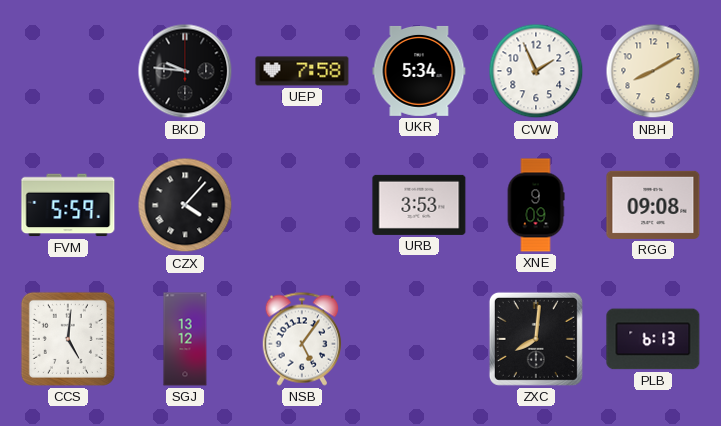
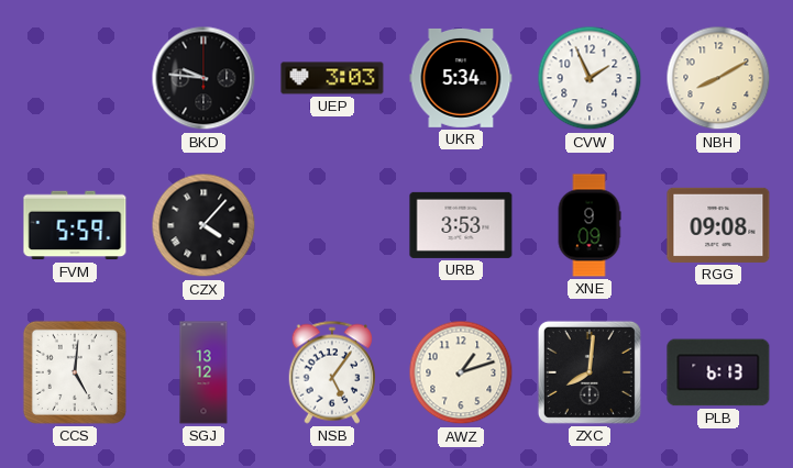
UEP: 7:58 -> 3:03
AWZ: none -> 1:12
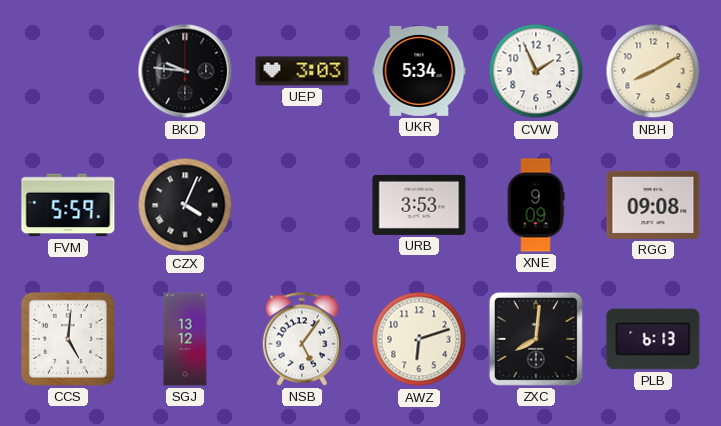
CZX: 4:07 -> 4:04
AWZ: 1:12 -> 6:12
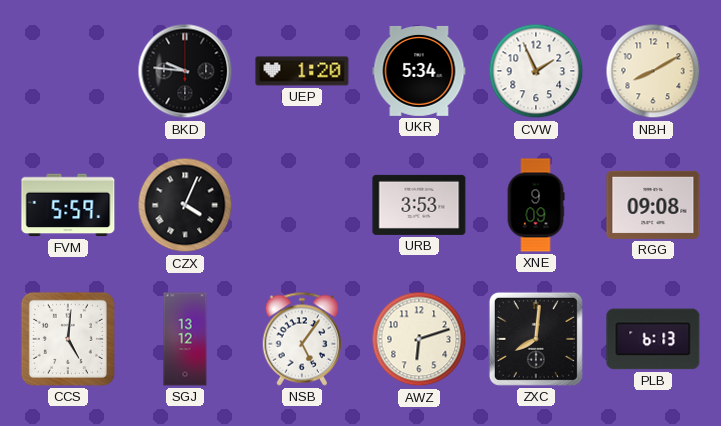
UEP: 3:03 -> 1:20
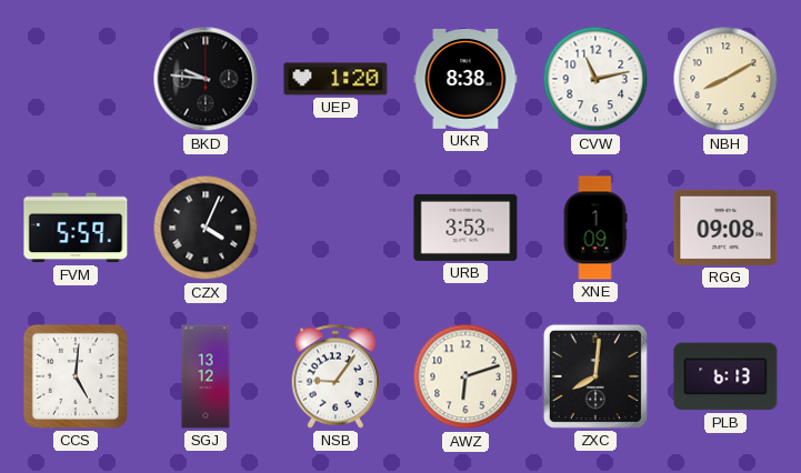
UKR: 5:34 -> 8:38
CVW: 1:56 -> 11:13
XNE: 9:09 -> 1:09
NSB: 5:06 -> 9:06
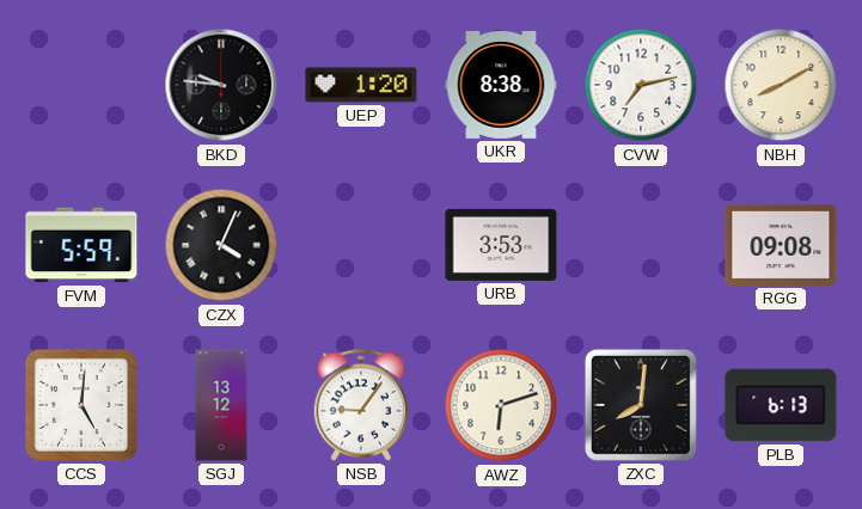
CVW: 11:13 -> 7:13
XNE: 1:09 -> none
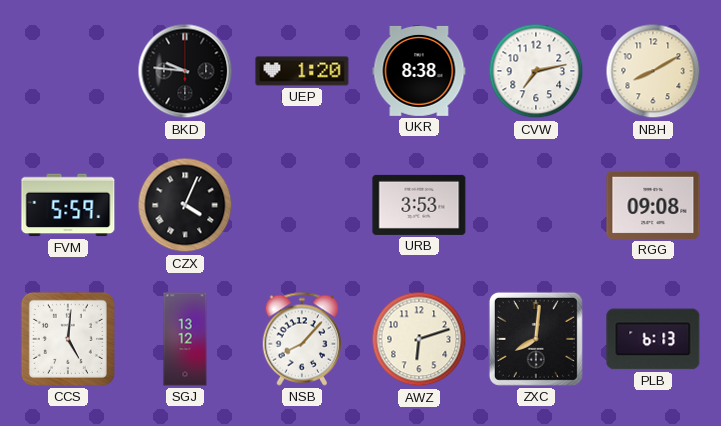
NSB: 9:06 -> 8:07
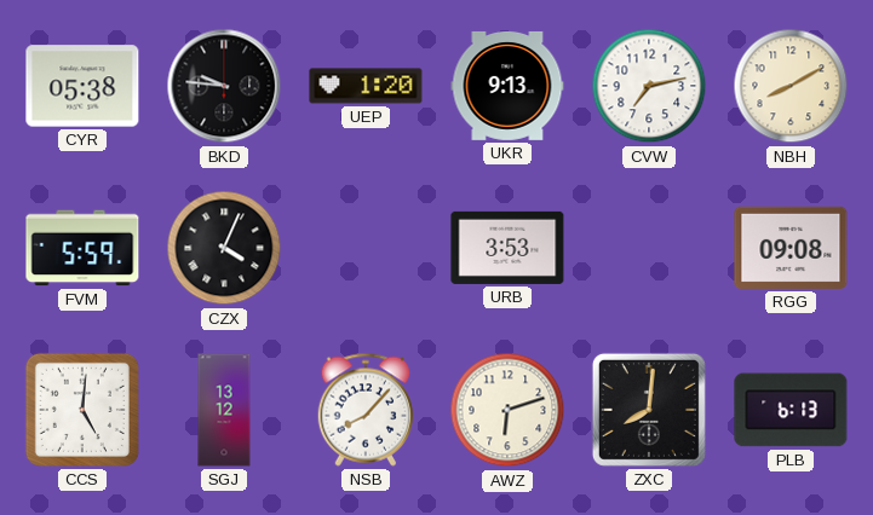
CYR: none -> 05:38
UKR: 8:38 -> 9:13
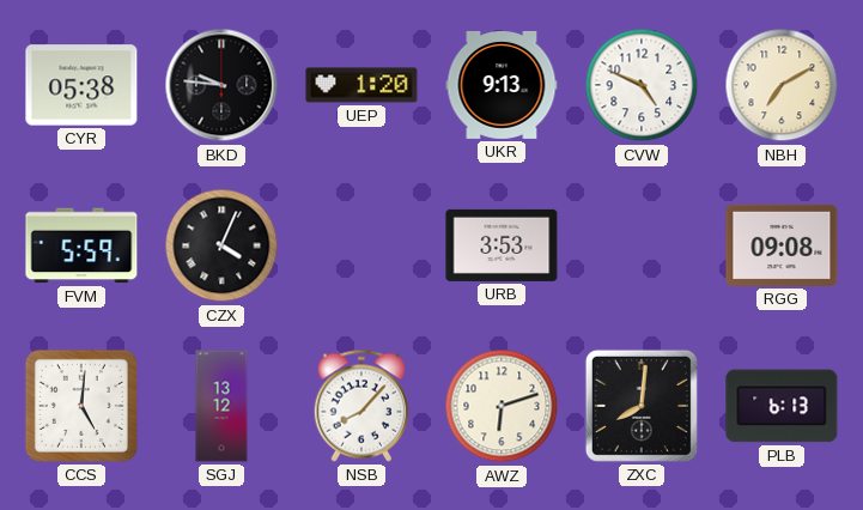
CVW: 7:13 -> 4:49
NBH: 8:10 -> 7:10
